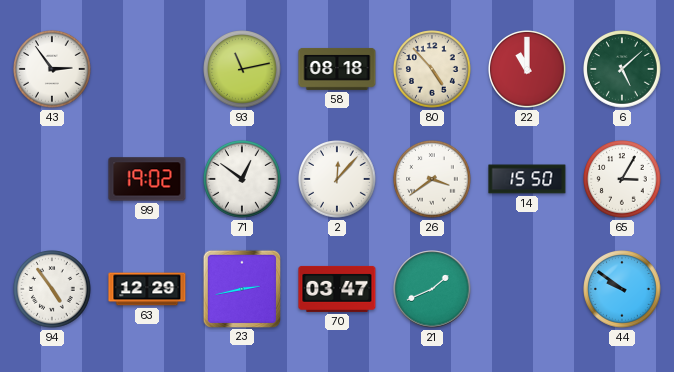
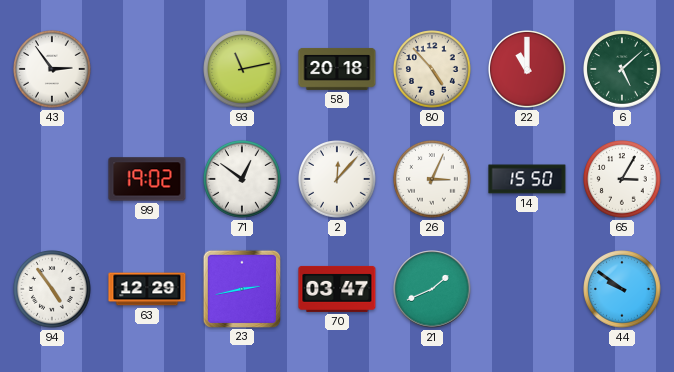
58: 08:18 -> 20:18
26: 3:39 -> 3:04
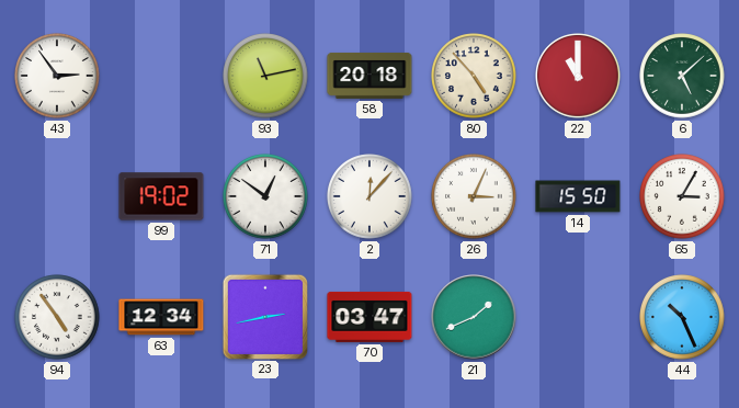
63: 12:29 -> 12:34
44: 9:51 -> 10:26
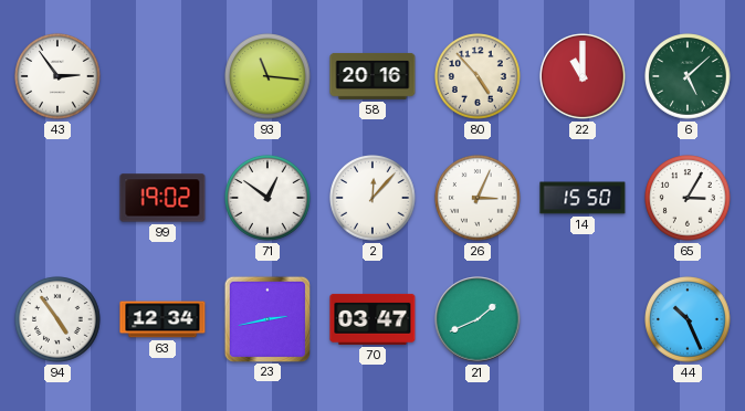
93: 11:13 -> 11:16
58: 20:18 -> 20:16
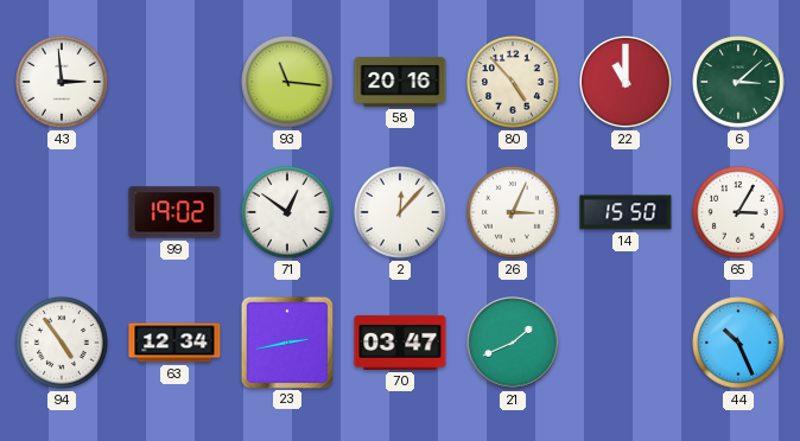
43: 2:54 -> 2:59
6: 5:08 -> 3:08
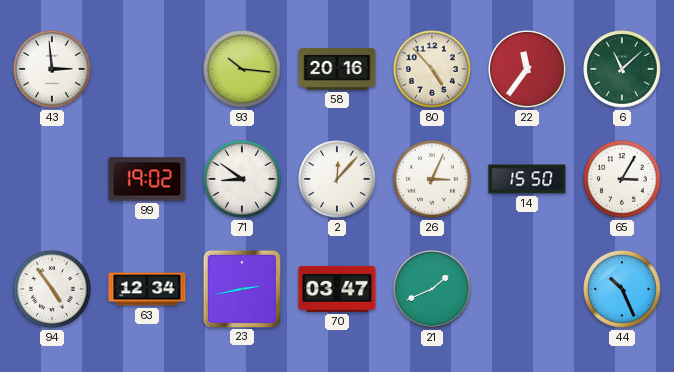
93: 11:16 -> 10:16
22: 11:00 -> 11:36
6: 3:08 -> 11:08
71: 12:51 -> 8:51
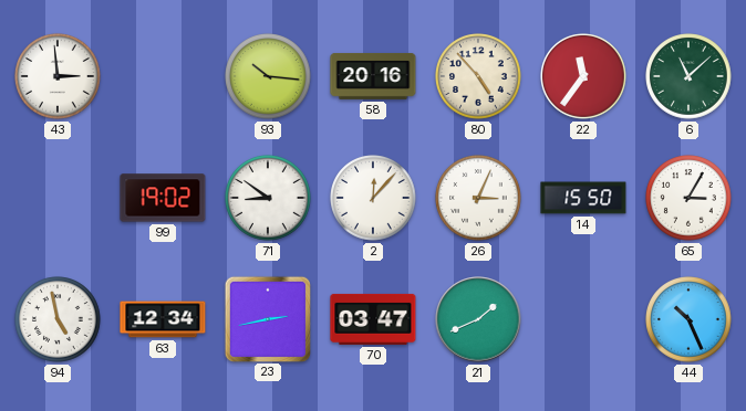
94: 4:54 -> 4:58
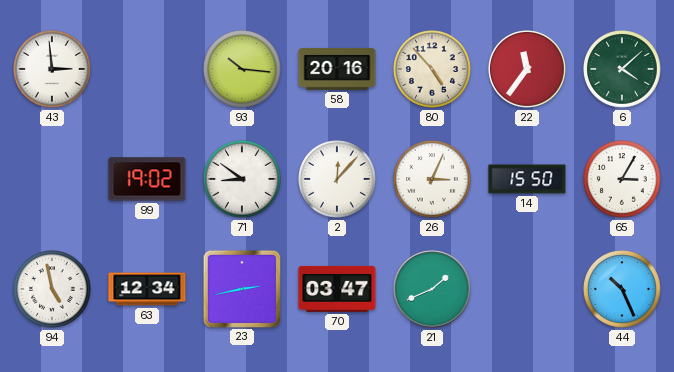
6: 11:08 -> 4:08
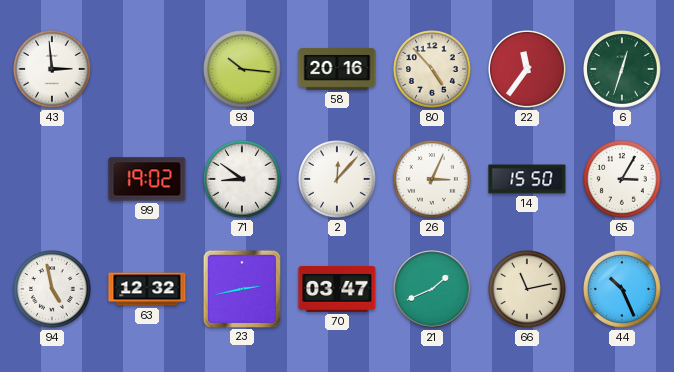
6: 4:08 -> 12:33
63: 12:34 -> 12:32
66: none -> 11:13
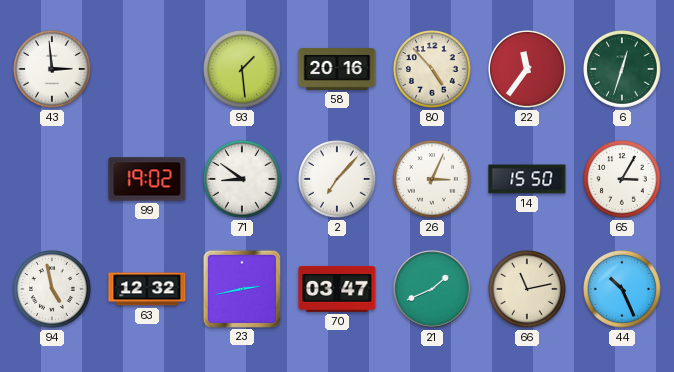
93: 10:16 -> 1:29
2: 12:07 -> 7:07
